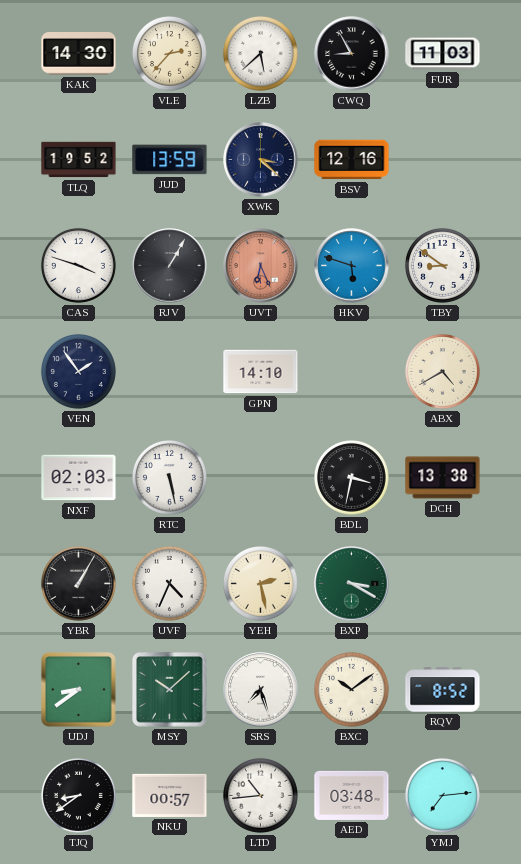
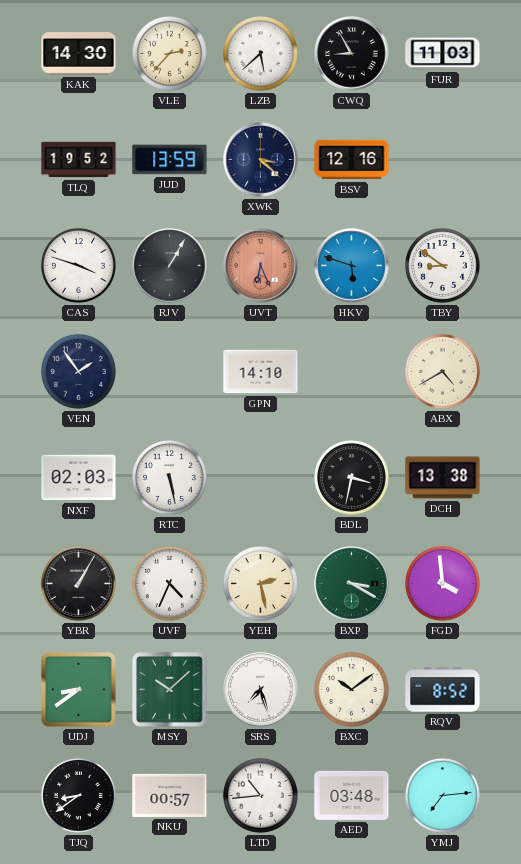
FGD: none -> 3:59
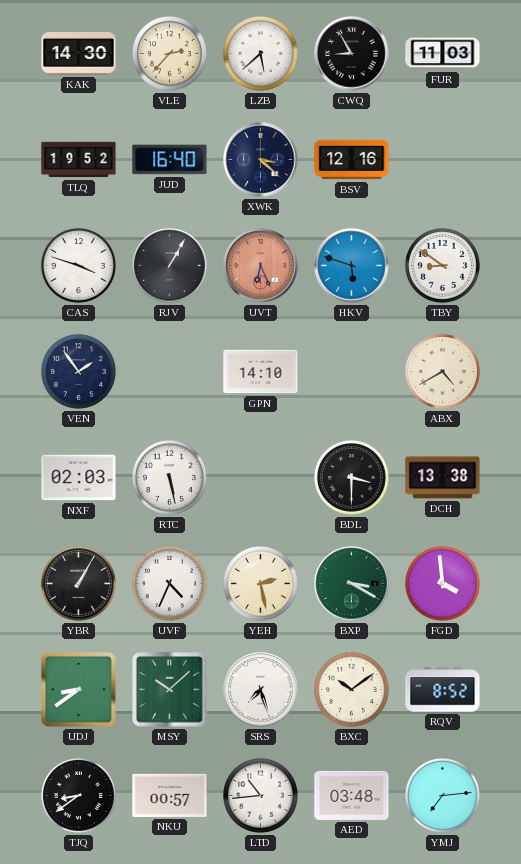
JUD: 13:59 -> 16:40
BDL: 3:32 -> 3:30
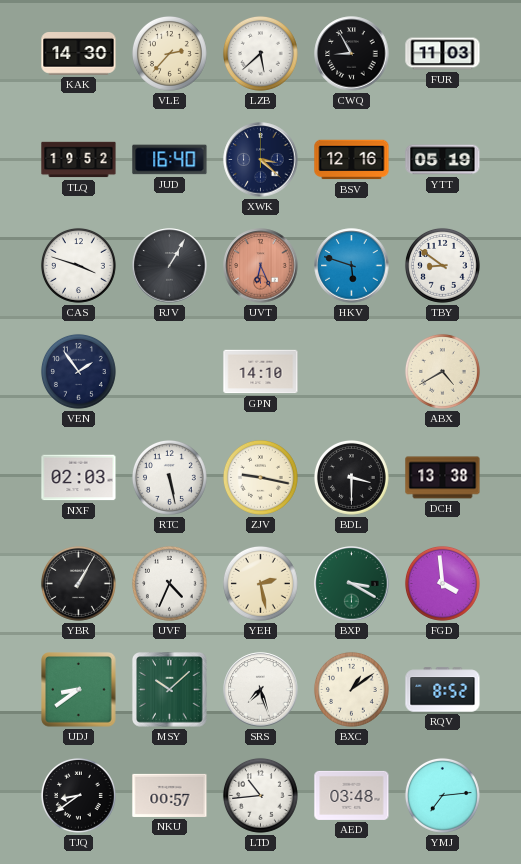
YTT: none -> 05:19
ZJV: none -> 9:17
BXC: 10:09 -> 1:09
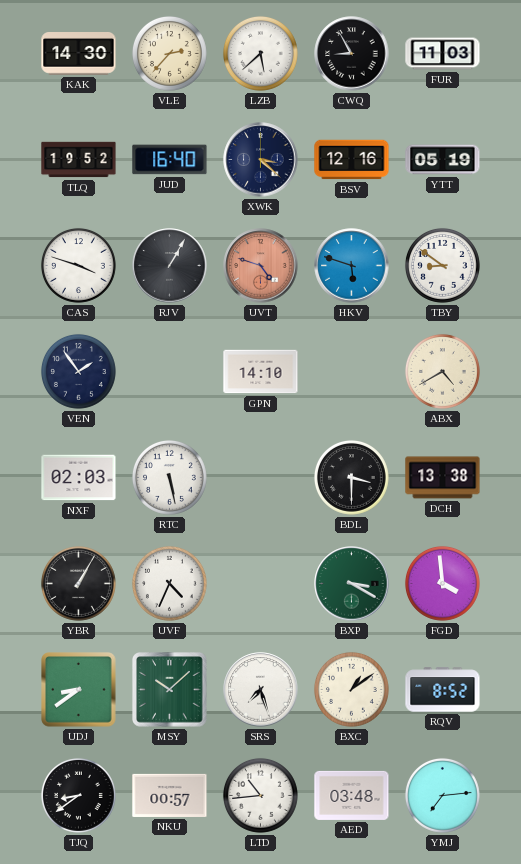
UVT: 6:26 -> 4:48
ZJV: 9:17 -> none
YEH: 2:28 -> none
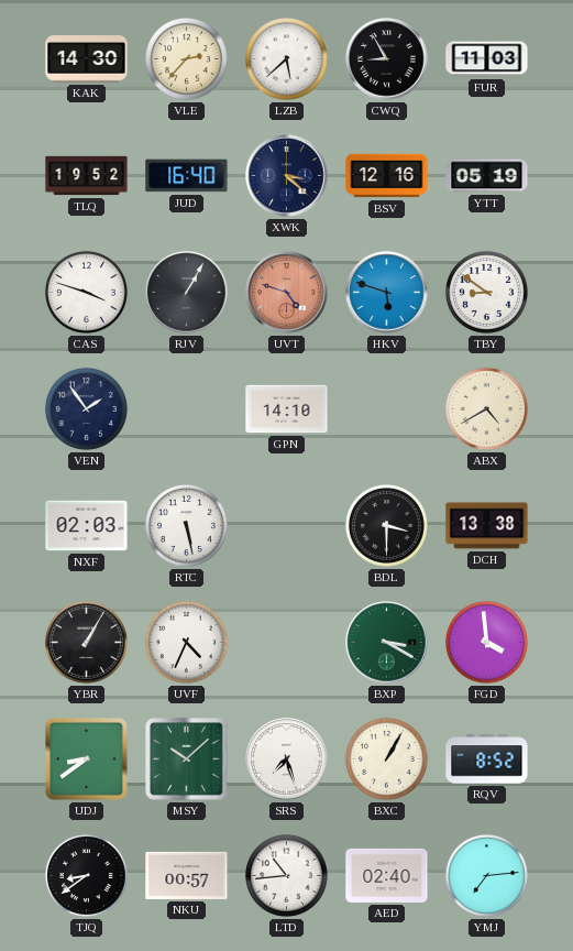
BXC: 1:09 -> 1:05
AED: 03:48 -> 02:40
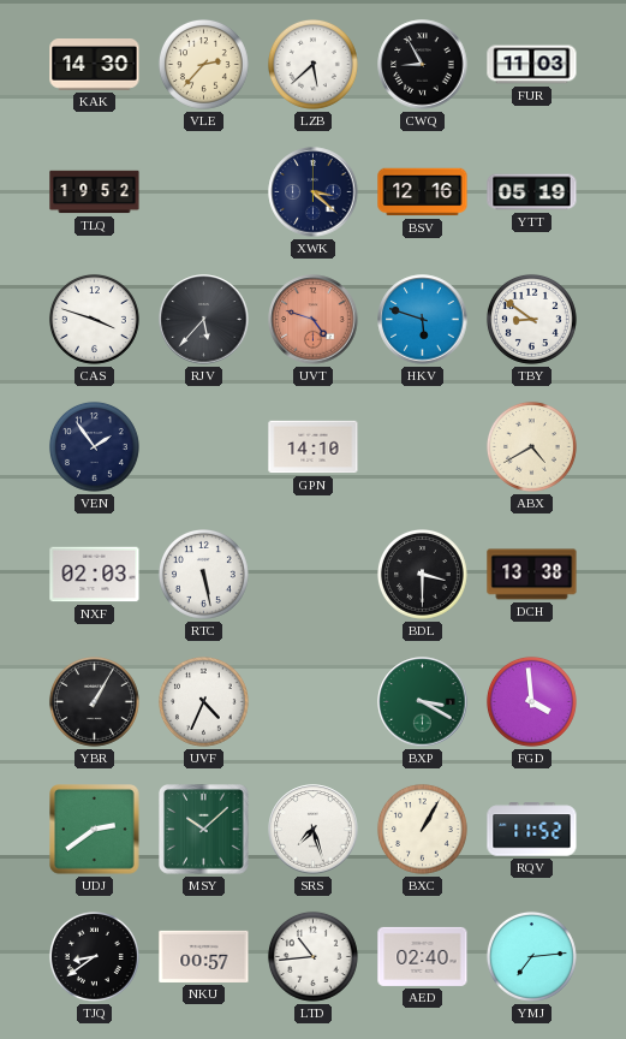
JUD: 16:40 -> none
RJV: 1:05 -> 5:37
UDJ: 8:39 -> 2:39
RQV: 8:52 -> 11:52
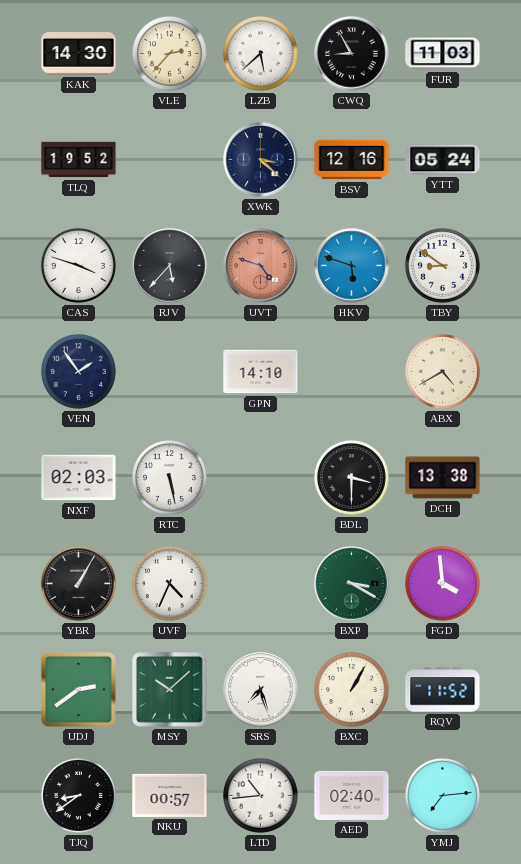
YTT: 05:19 -> 05:24
